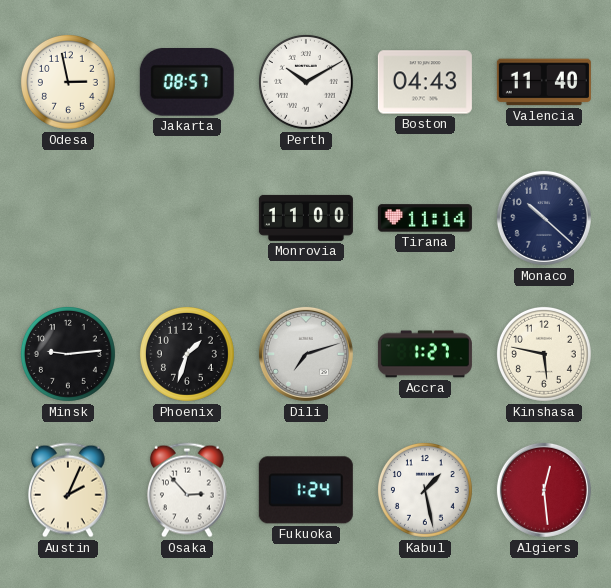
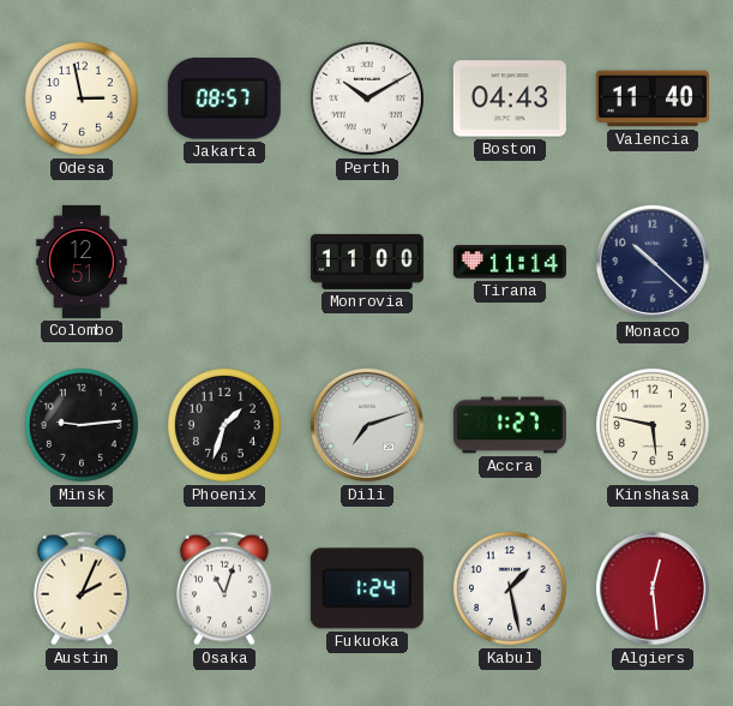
Colombo: none -> 12:51
Osaka: 2:53 -> 11:03
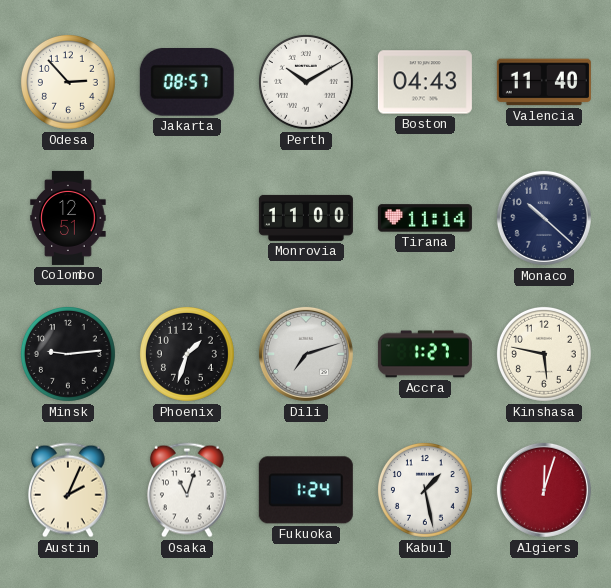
Odesa: 2:58 -> 2:53
Algiers: 12:29 -> 12:03
